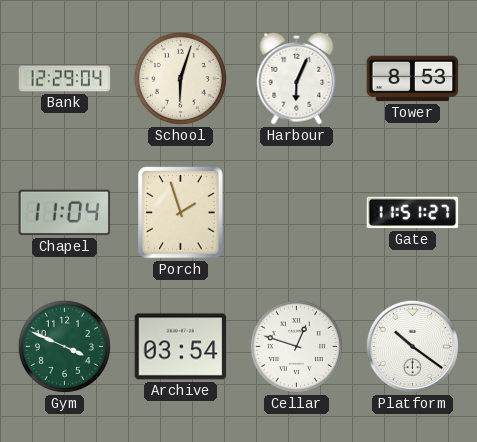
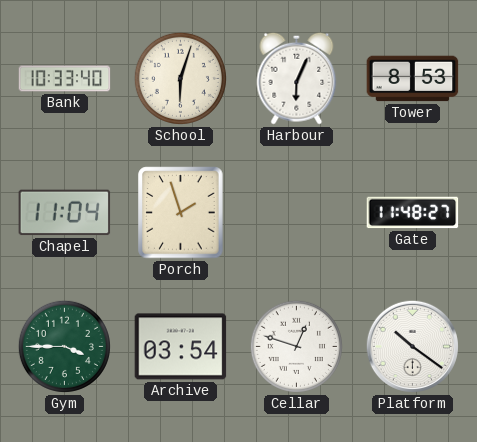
Bank: 12:29 -> 10:33
Gate: 11:51 -> 11:48
Gym: 3:49 -> 3:45
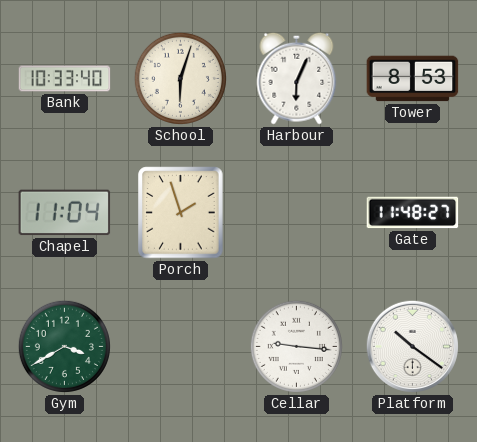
Gym: 3:45 -> 3:40
Archive: 03:54 -> none
Cellar: 12:48 -> 9:16
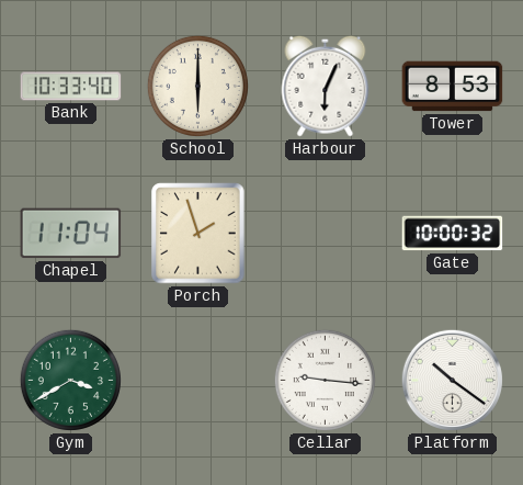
School: 6:03 -> 6:00
Gate: 11:48 -> 10:00
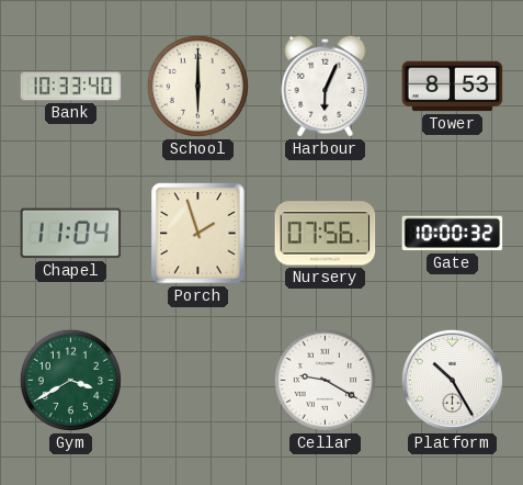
Nursery: none -> 07:56
Cellar: 9:16 -> 9:20
Platform: 10:21 -> 10:25
